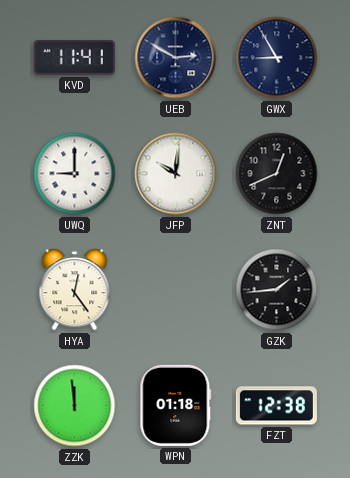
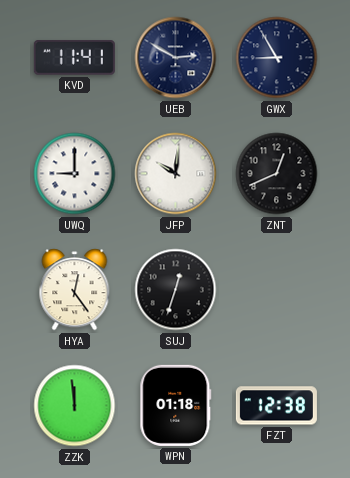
SUJ: none -> 12:33
GZK: 1:44 -> none
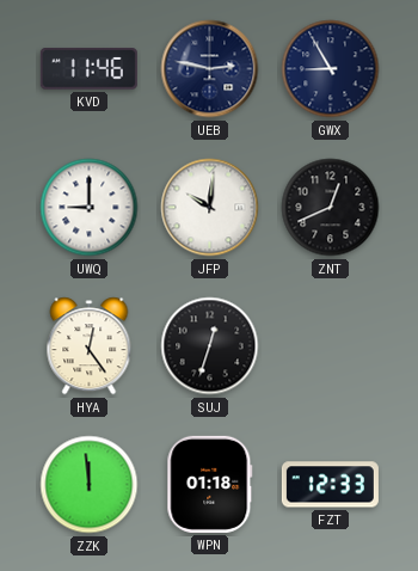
KVD: 11:41 -> 11:46
UEB: 2:50 -> 2:47
FZT: 12:38 -> 12:33
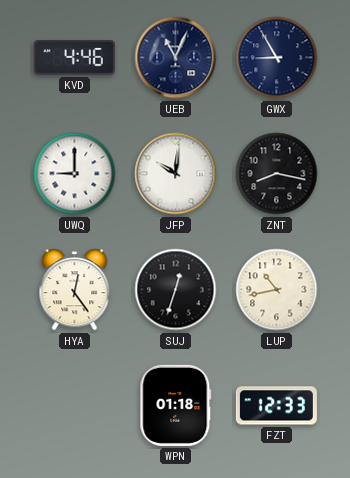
KVD: 11:46 -> 4:46
UEB: 2:47 -> 11:04
ZNT: 12:41 -> 8:17
LUP: none -> 10:43
ZZK: 11:59 -> none
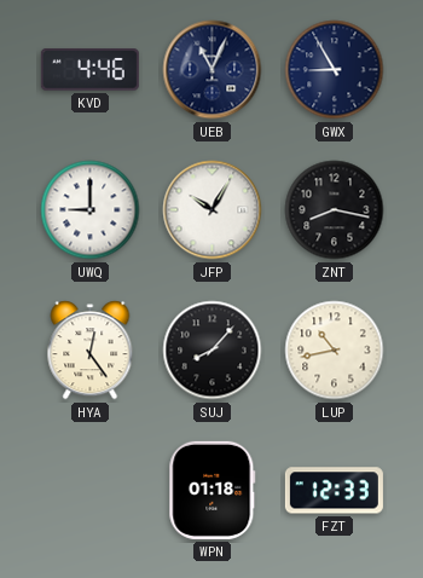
JFP: 10:01 -> 10:05
SUJ: 12:33 -> 8:07
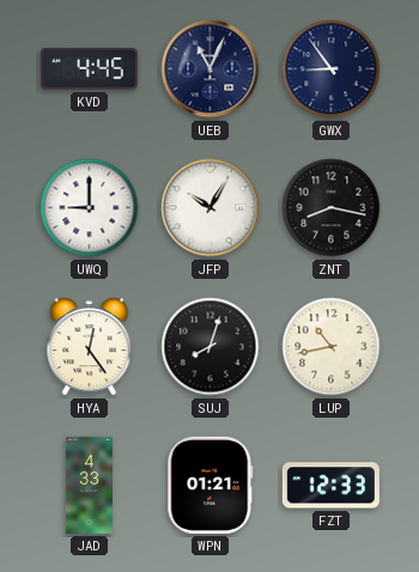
KVD: 4:46 -> 4:45
GWX: 8:55 -> 8:54
SUJ: 8:07 -> 8:03
JAD: none -> 4:33
WPN: 01:18 -> 01:21
